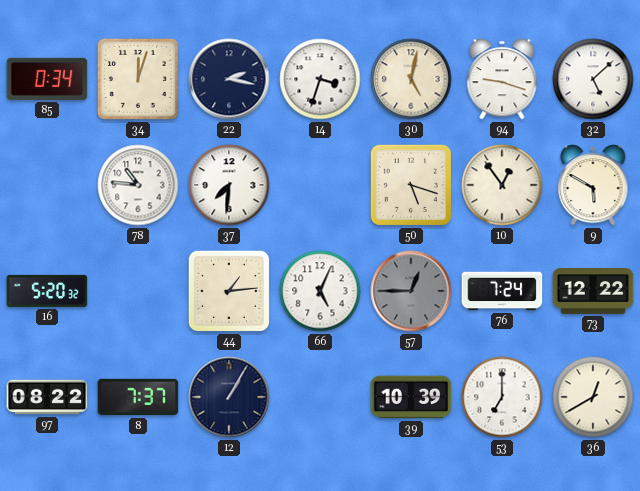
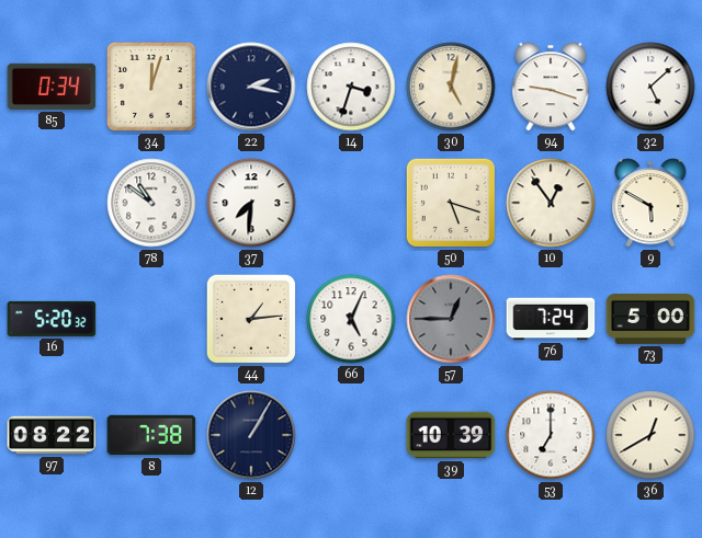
78: 10:46 -> 10:51
73: 12:22 -> 5:00
8: 7:37 -> 7:38
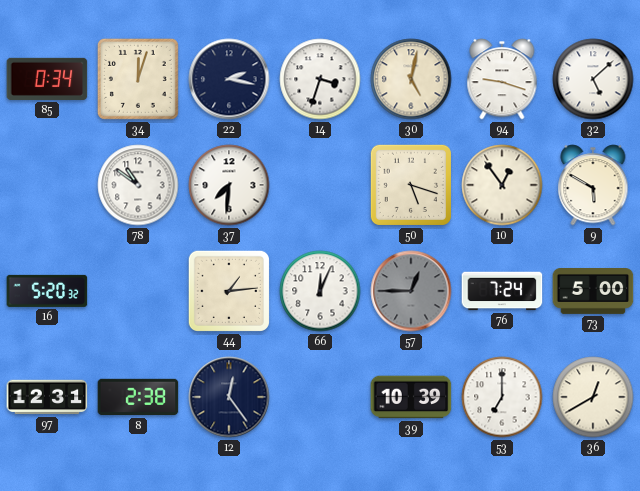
66: 5:04 -> 12:04
97: 08:22 -> 12:31
8: 7:38 -> 2:38
12: 1:05 -> 12:24
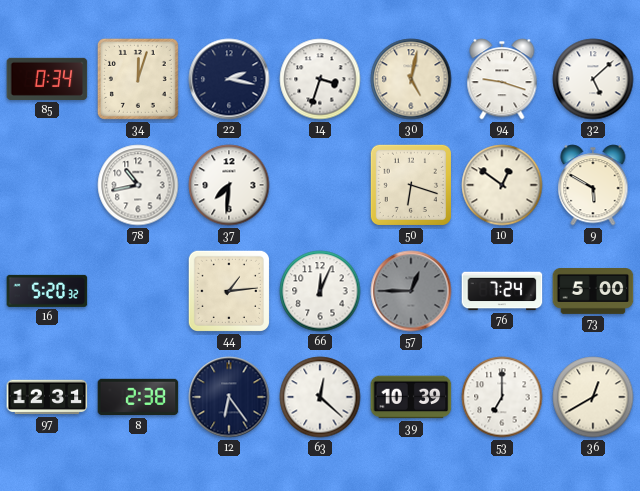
78: 10:51 -> 10:43
50: 5:18 -> 6:18
10: 12:54 -> 12:51
12: 12:24 -> 6:24
63: none -> 12:22
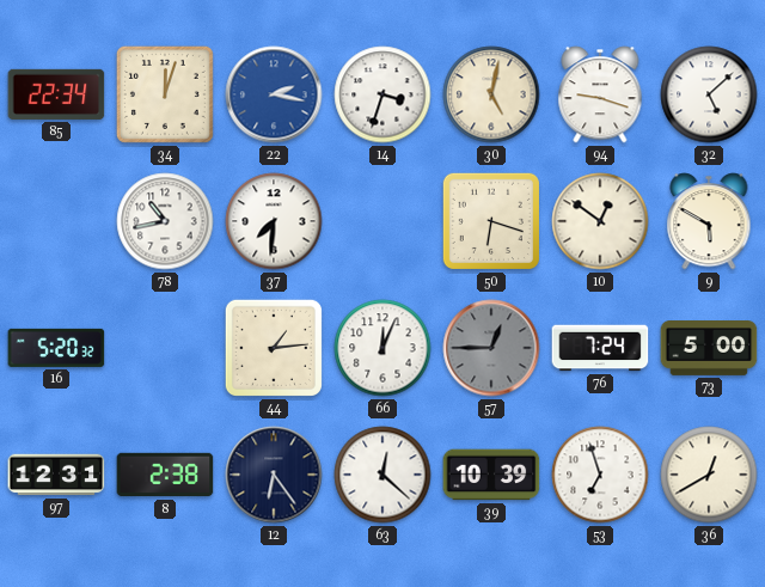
85: 0:34 -> 22:34
22 dial: navy -> blue
53: 7:00 -> 6:57
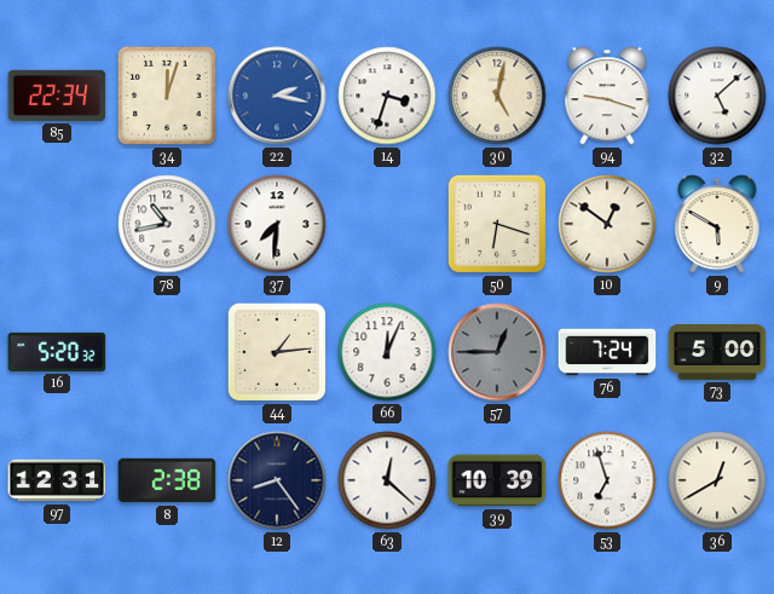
12: 6:24 -> 8:24
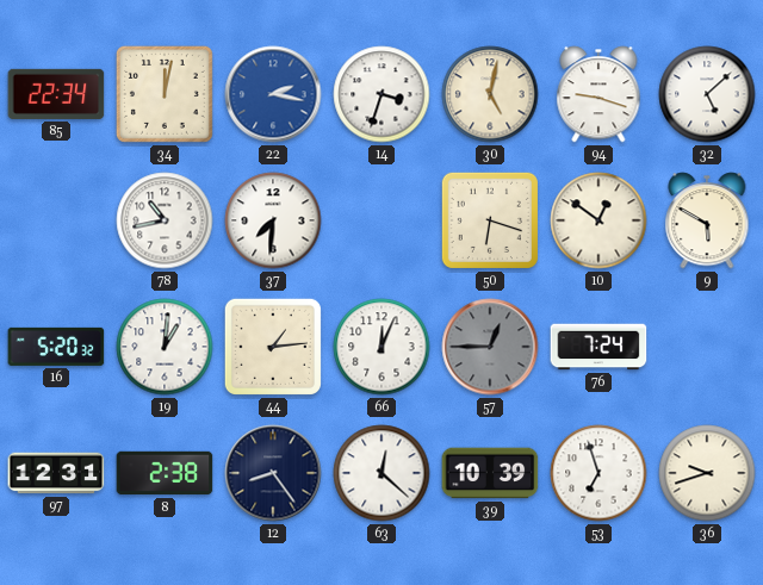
34: 12:03 -> 12:02
19: none -> 1:01
73: 5:00 -> none
36: 12:40 -> 9:42
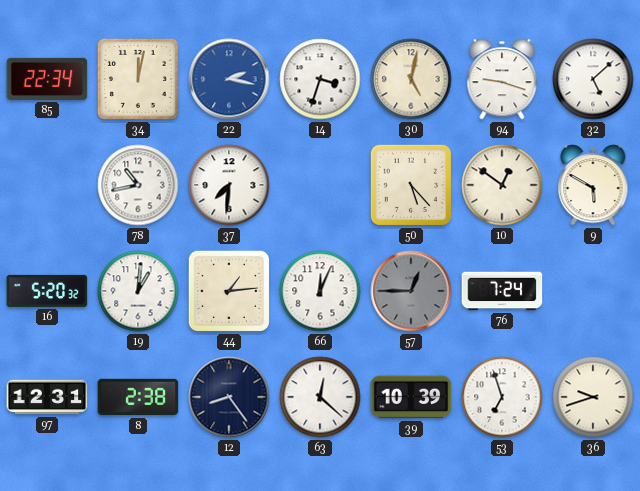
50: 6:18 -> 5:23
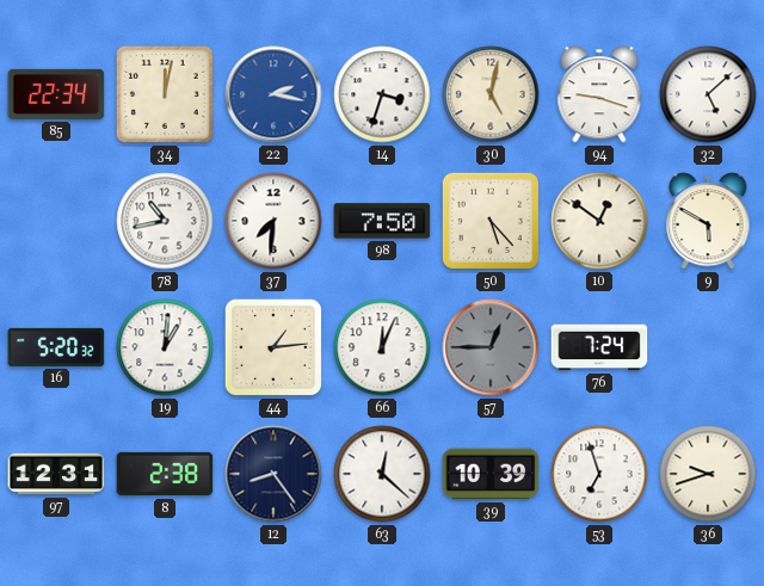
98: none -> 7:50
